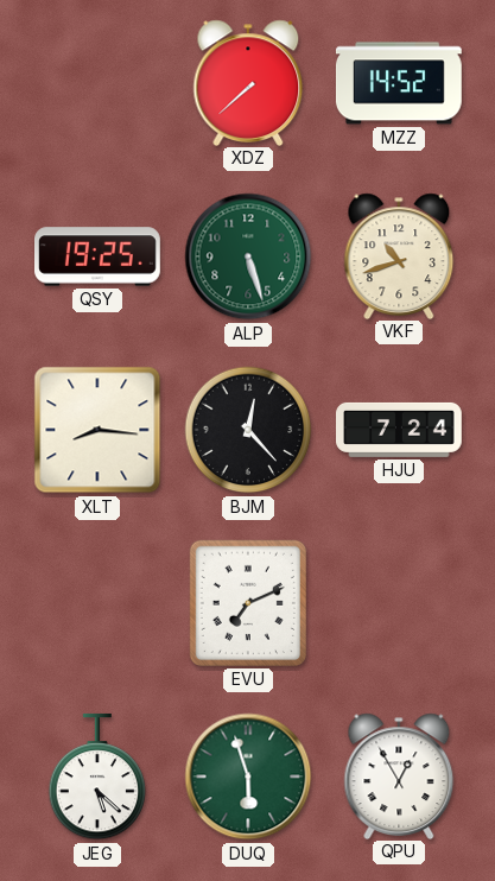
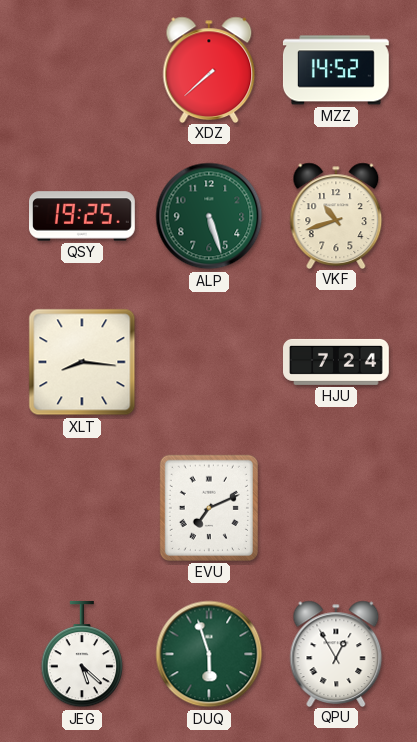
BJM: 12:23 -> none
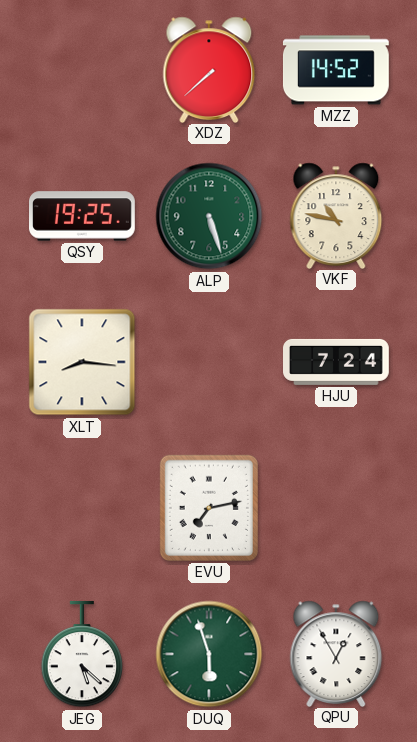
VKF: 10:42 -> 10:47
EVU: 7:11 -> 7:13
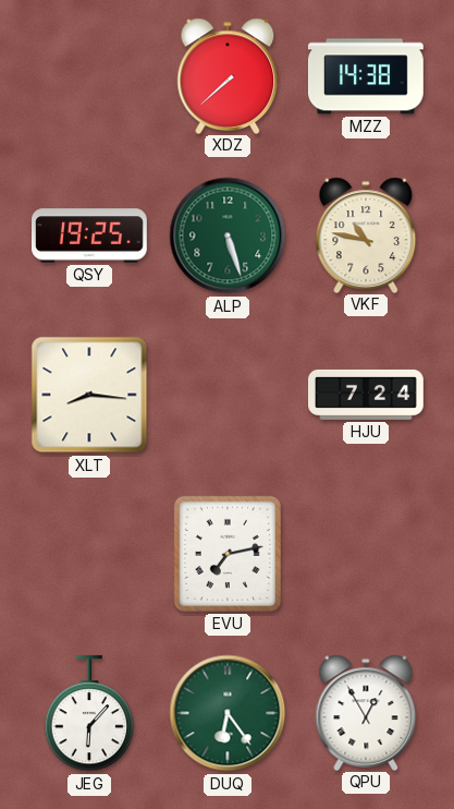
MZZ: 14:52 -> 14:38
JEG: 5:22 -> 6:07
DUQ: 5:57 -> 6:24
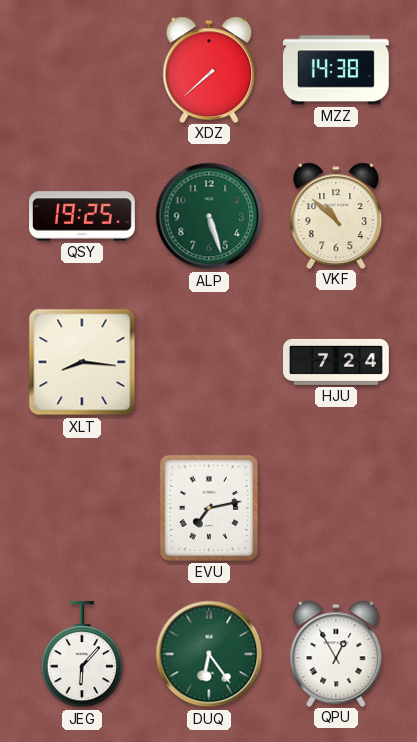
VKF: 10:47 -> 10:52
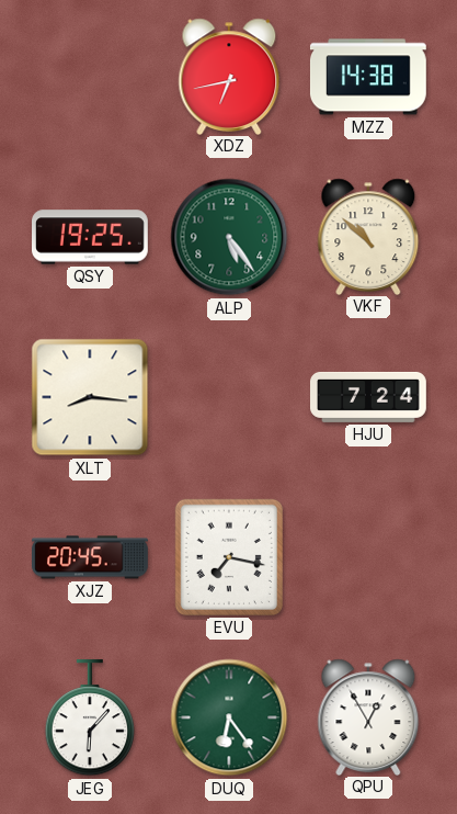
XDZ: 7:38 -> 6:43
ALP: 5:27 -> 5:24
XJZ: none -> 20:45
EVU: 7:13 -> 7:17
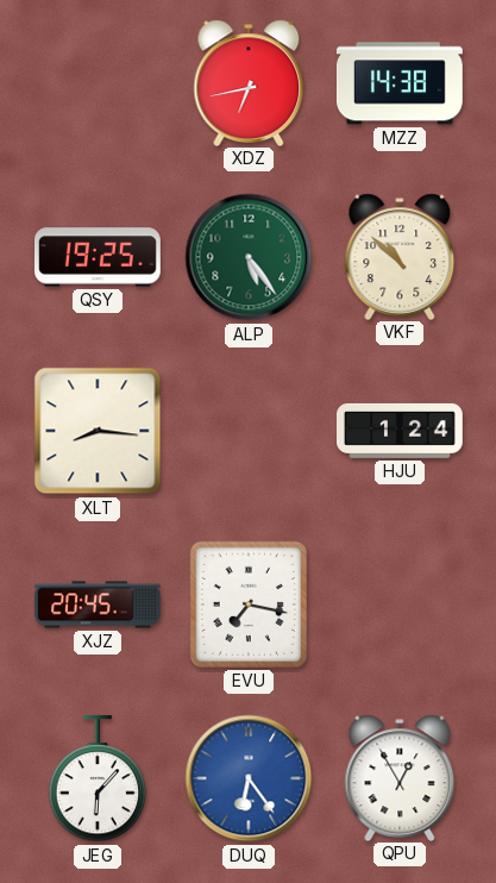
HJU: 7:24 -> 1:24
DUQ dial: green -> blue
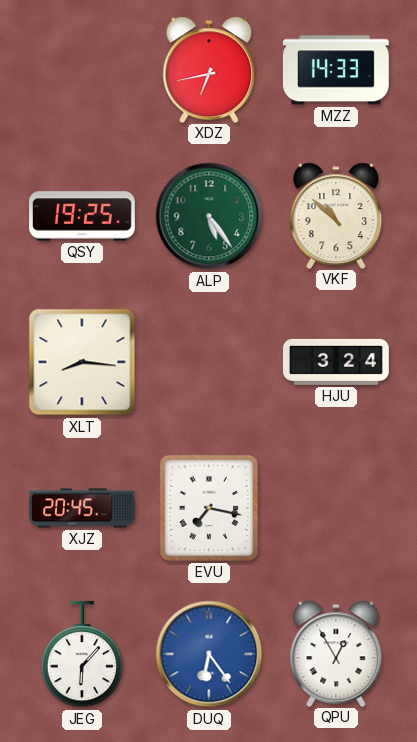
MZZ: 14:38 -> 14:33
HJU: 1:24 -> 3:24
